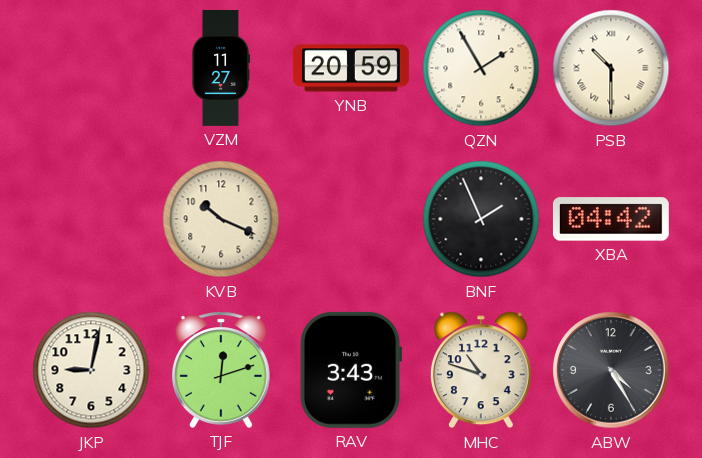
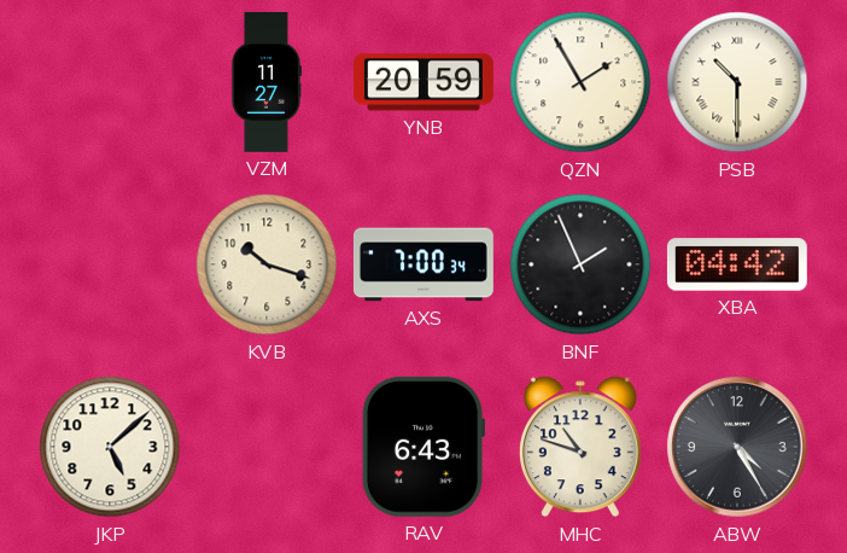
KVB: 10:19 -> 10:18
AXS: none -> 7:00
JKP: 9:02 -> 5:08
TJF: 12:12 -> none
RAV: 3:43 -> 6:43
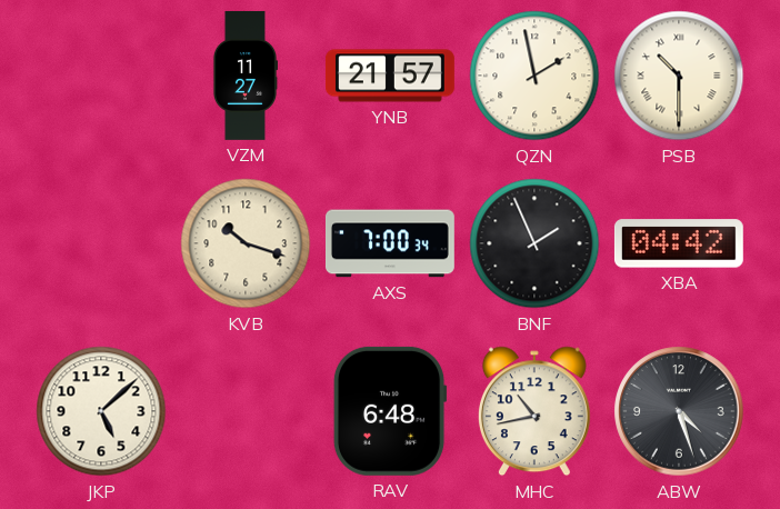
YNB: 20:59 -> 21:57
QZN: 1:55 -> 1:58
RAV: 6:43 -> 6:48
MHC: 10:48 -> 10:43
ABW: 4:25 -> 4:27
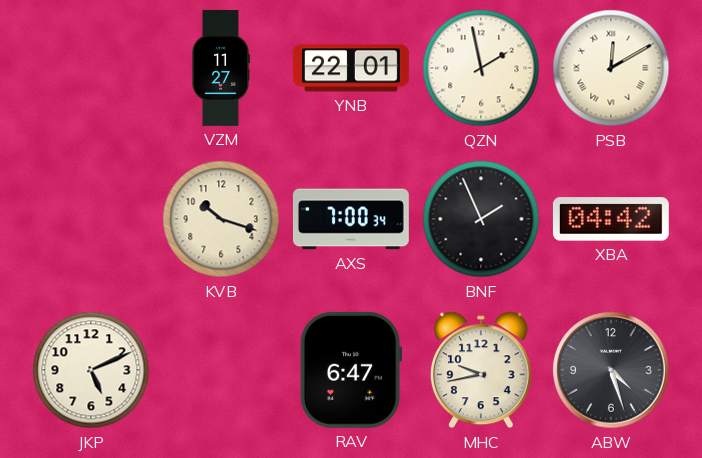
YNB: 21:57 -> 22:01
PSB: 10:30 -> 12:10
JKP: 5:08 -> 5:11
RAV: 6:48 -> 6:47
MHC: 10:43 -> 9:43
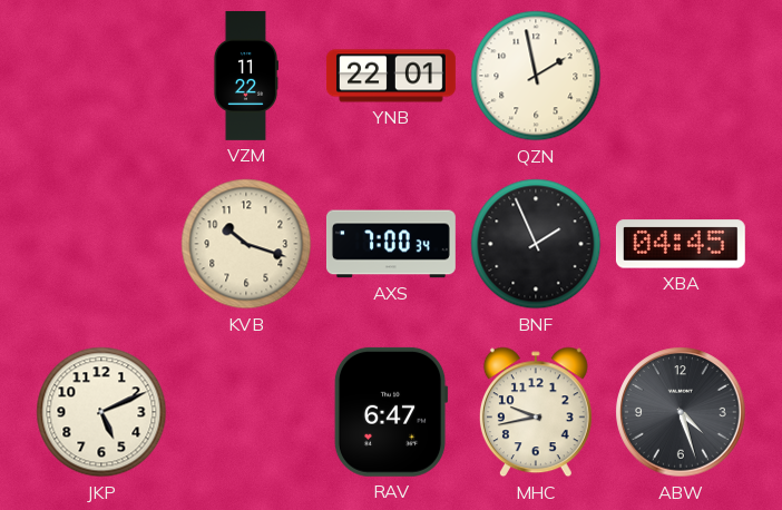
VZM: 11:27 -> 11:22
PSB: 12:10 -> none
XBA: 04:42 -> 04:45
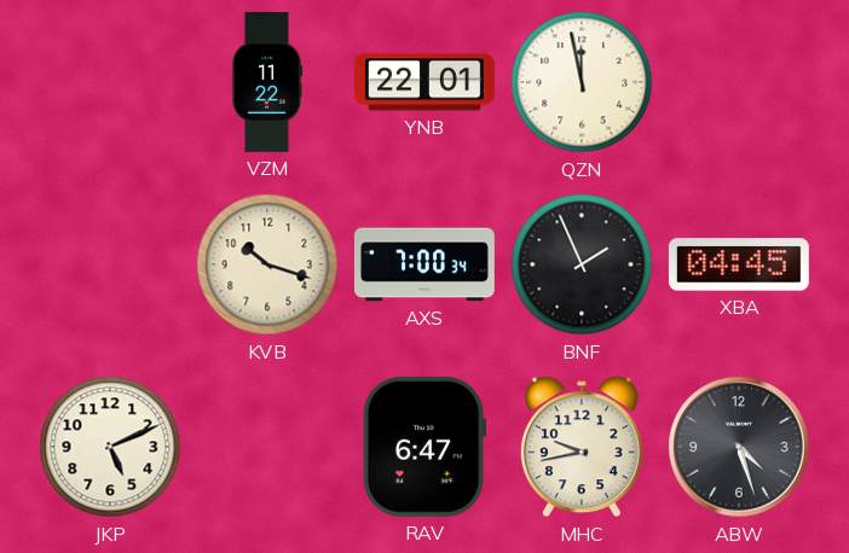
QZN: 1:58 -> 11:58
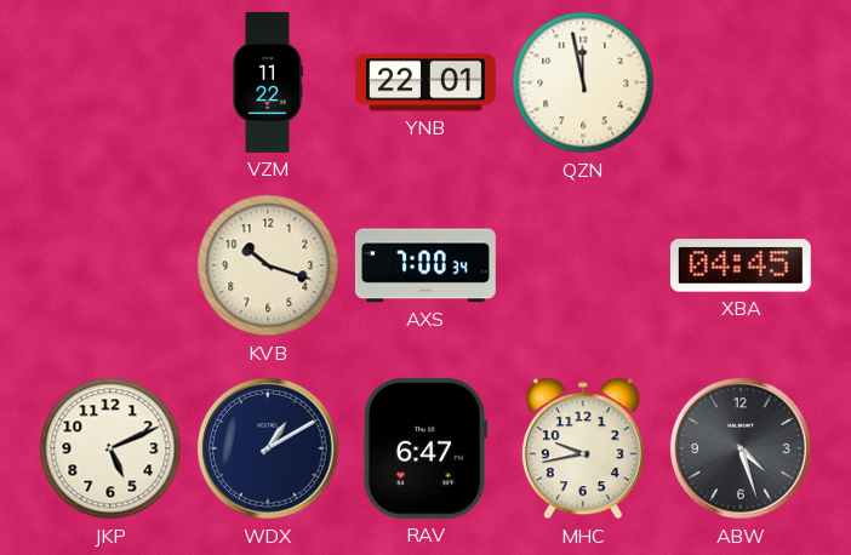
BNF: 1:56 -> none
WDX: none -> 1:10
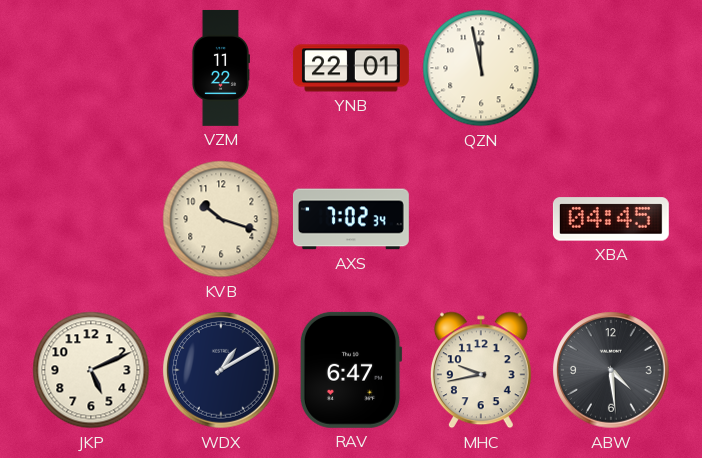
AXS: 7:00 -> 7:02
ABW: 4:27 -> 4:29
